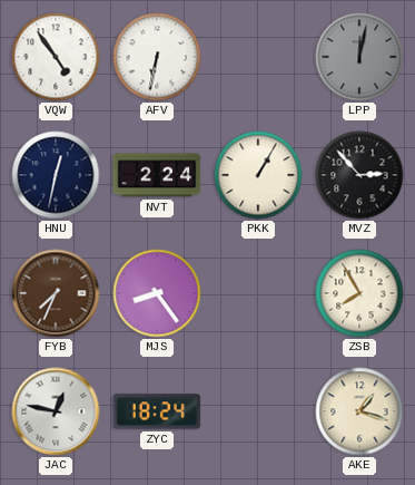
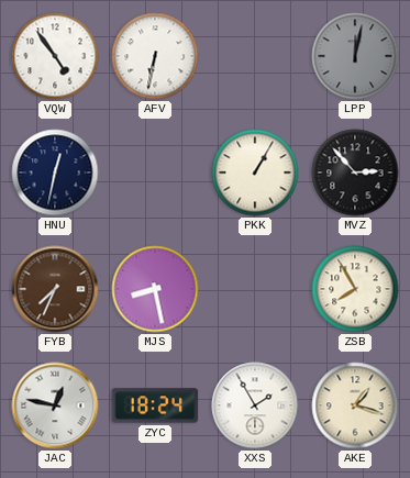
NVT: 2:24 -> none
MJS: 8:24 -> 8:28
XXS: none -> 1:55
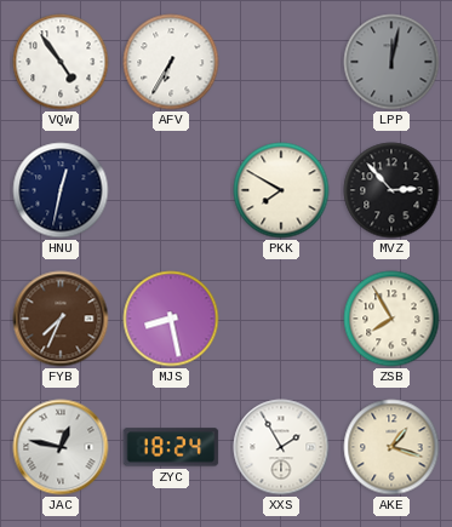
AFV: 6:32 -> 6:35
PKK: 1:05 -> 7:50
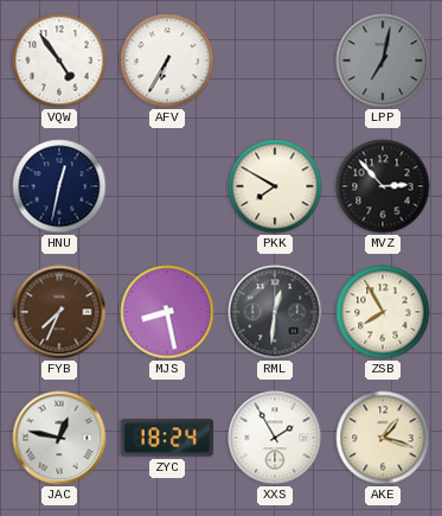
LPP: 12:02 -> 7:02
RML: none -> 12:31
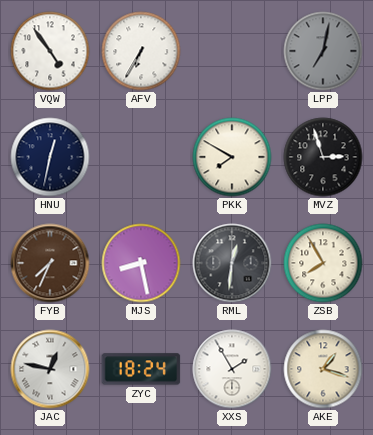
MVZ: 2:53 -> 2:57
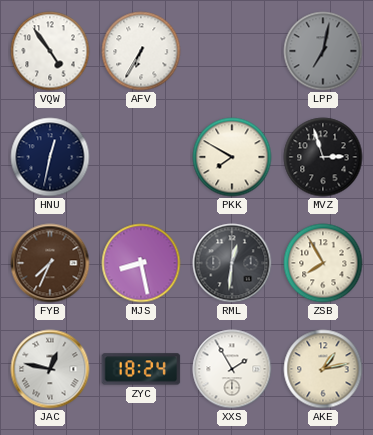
AKE: 1:18 -> 1:13
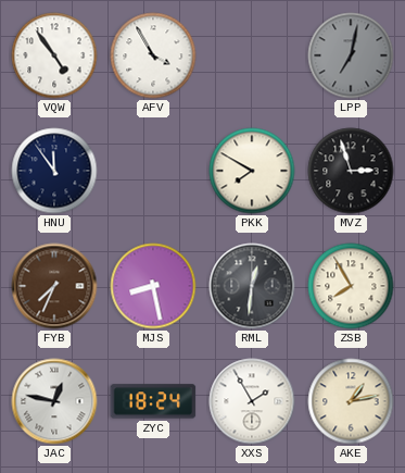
AFV: 6:35 -> 3:55
HNU: 12:32 -> 11:54
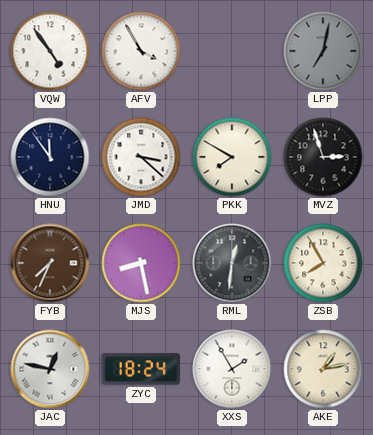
JMD: none -> 3:22
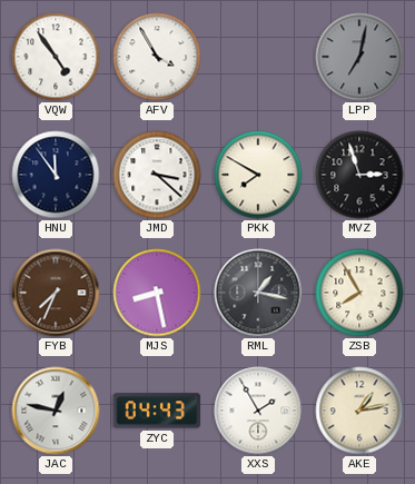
RML: 12:31 -> 1:17
ZYC: 18:24 -> 04:43
